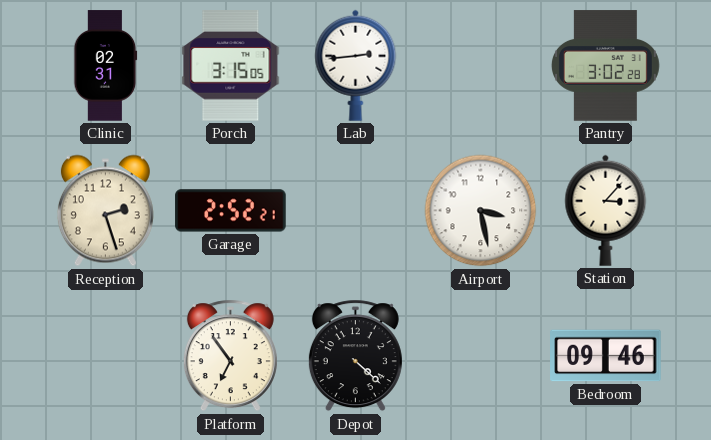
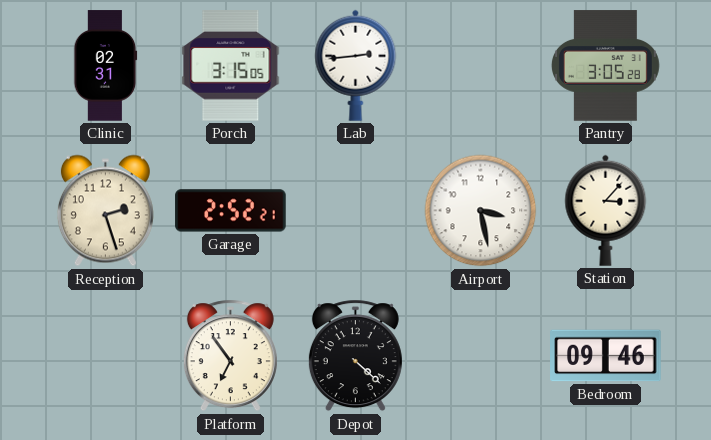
Pantry: 3:02 -> 3:05
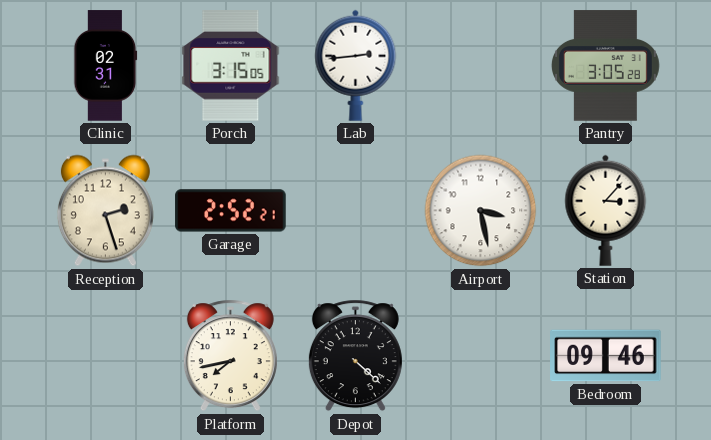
Platform: 6:54 -> 7:43
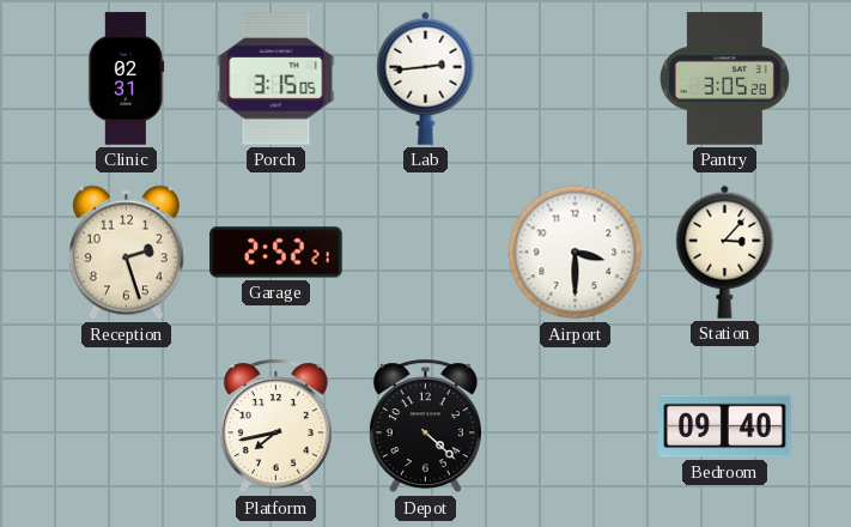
Airport: 3:28 -> 3:30
Bedroom: 09:46 -> 09:40
